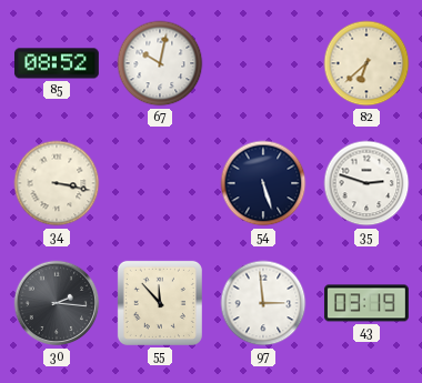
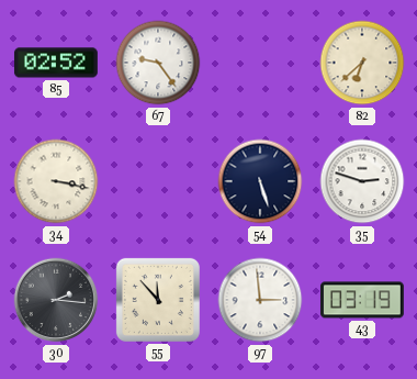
85: 08:52 -> 02:52
67: 10:02 -> 9:24
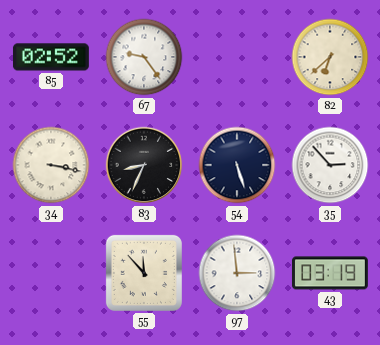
83: none -> 8:34
35: 2:48 -> 2:53
30: 2:16 -> none
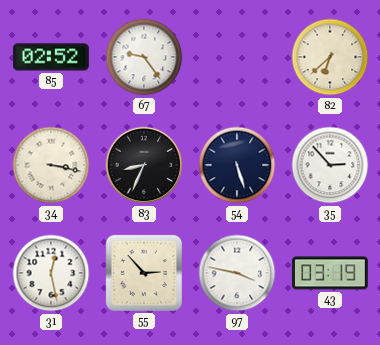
31: none -> 12:28
55: 11:53 -> 2:53
97: 2:59 -> 3:47
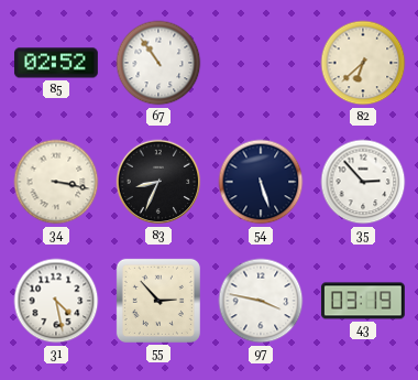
67: 9:24 -> 10:54
31: 12:28 -> 4:28
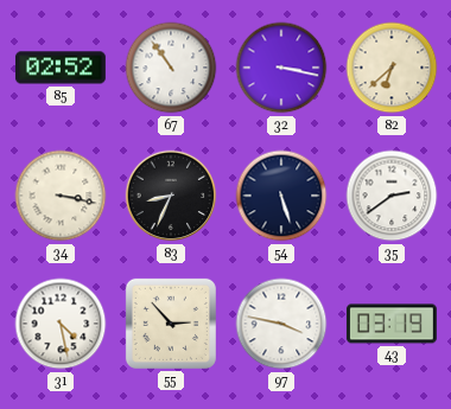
32: none -> 3:17
35: 2:53 -> 2:39
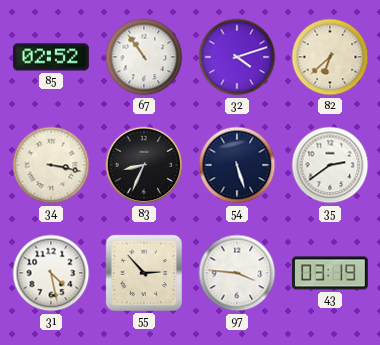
32: 3:17 -> 4:12
97: 3:47 -> 3:46
